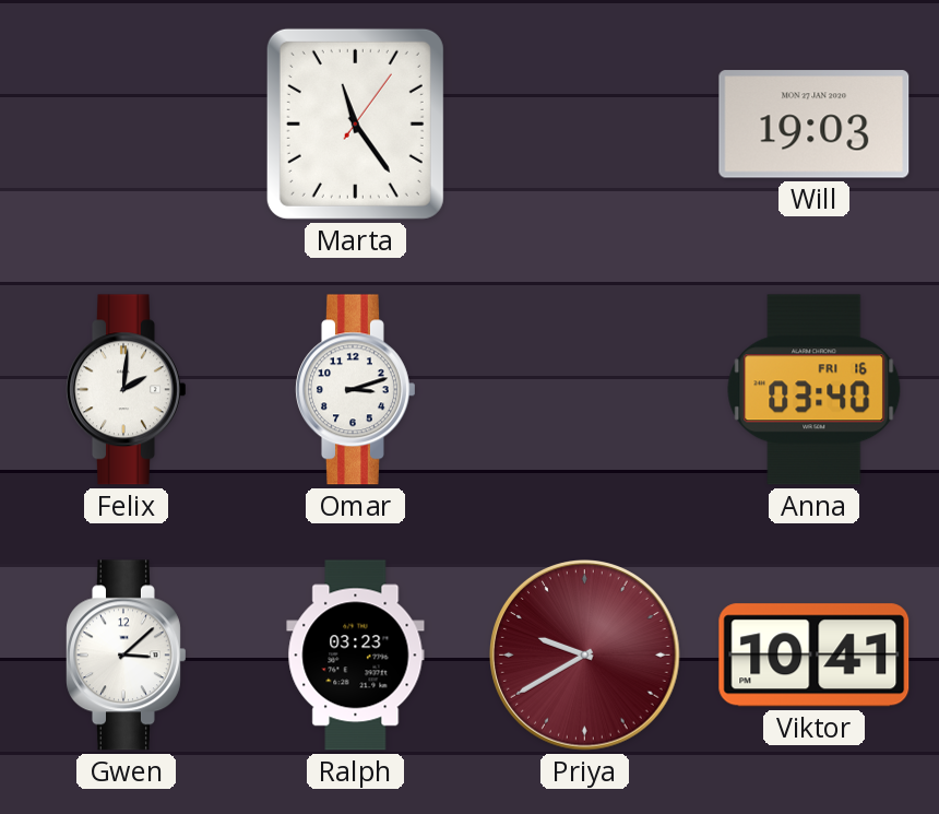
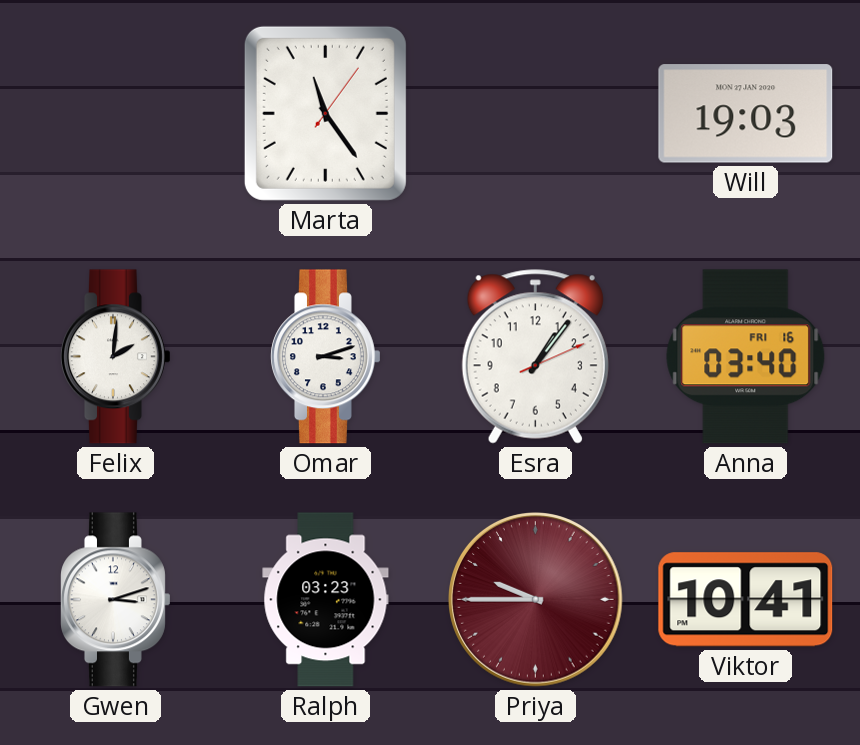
Esra: none -> 1:06
Gwen: 3:08 -> 3:12
Priya: 9:40 -> 9:45
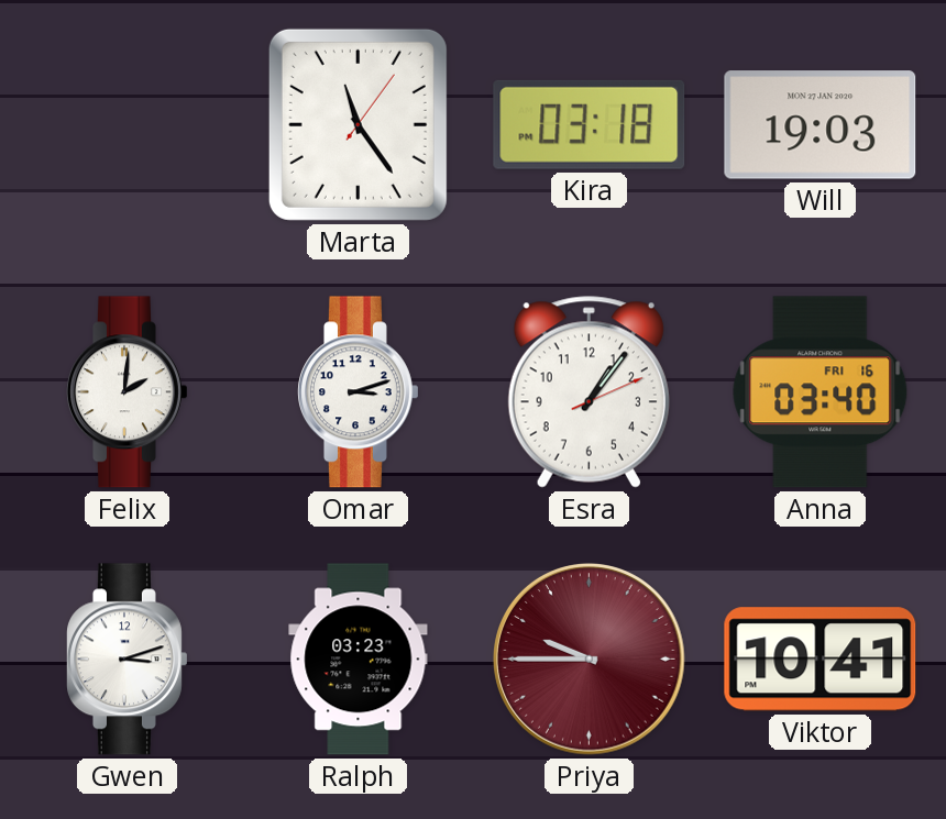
Kira: none -> 03:18
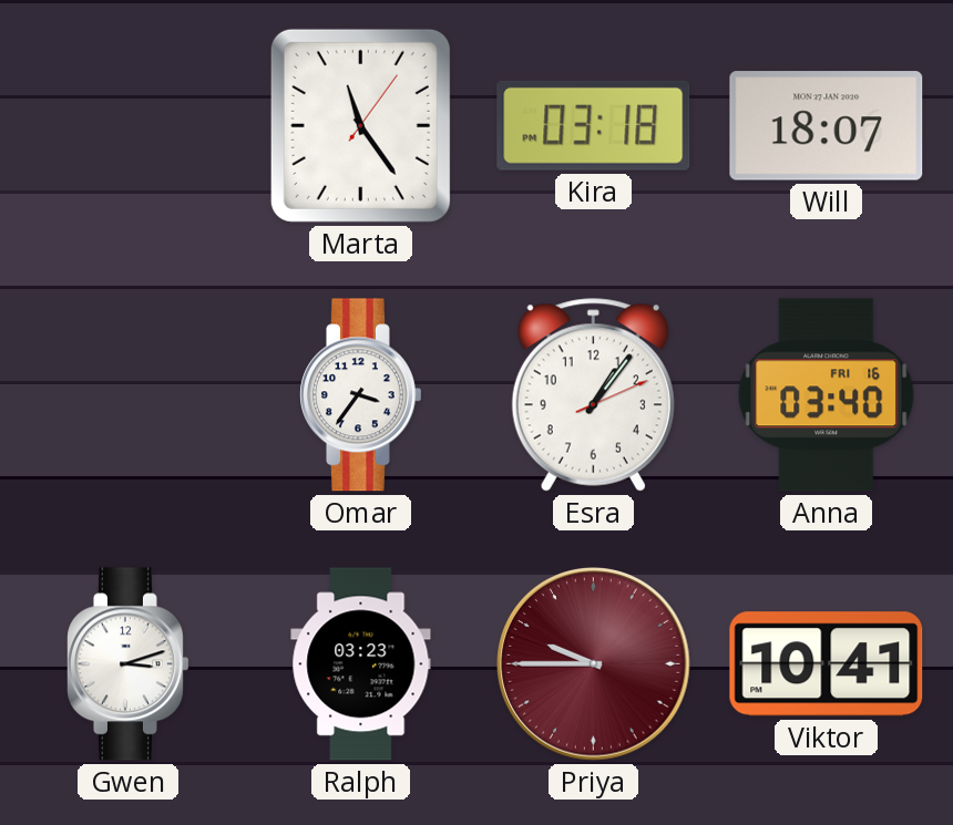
Will: 19:03 -> 18:07
Felix: 2:01 -> none
Omar: 3:12 -> 3:36
